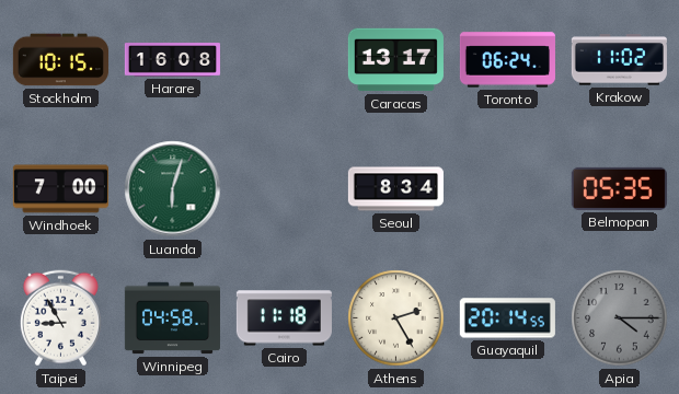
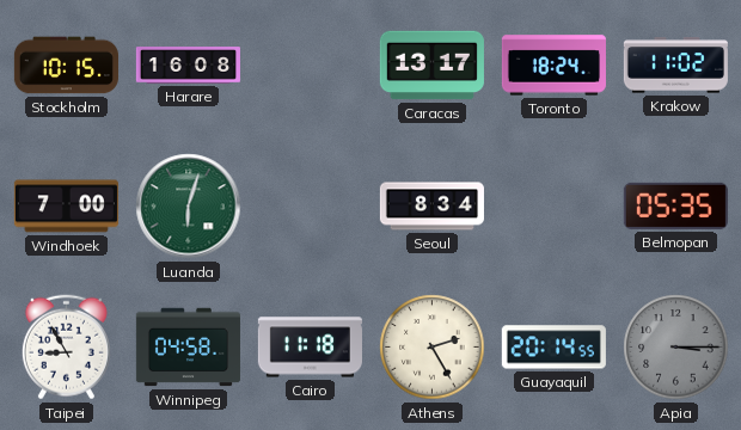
Toronto: 06:24 -> 18:24
Apia: 4:15 -> 3:15
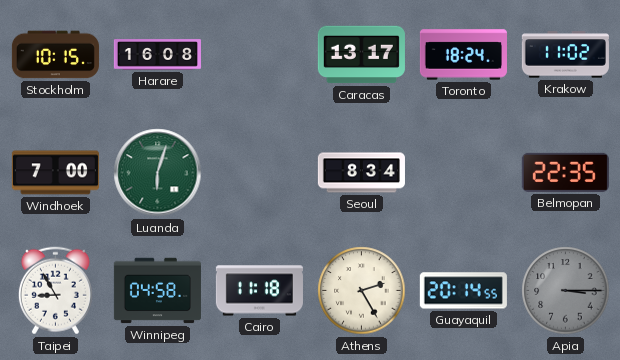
Belmopan: 05:35 -> 22:35
